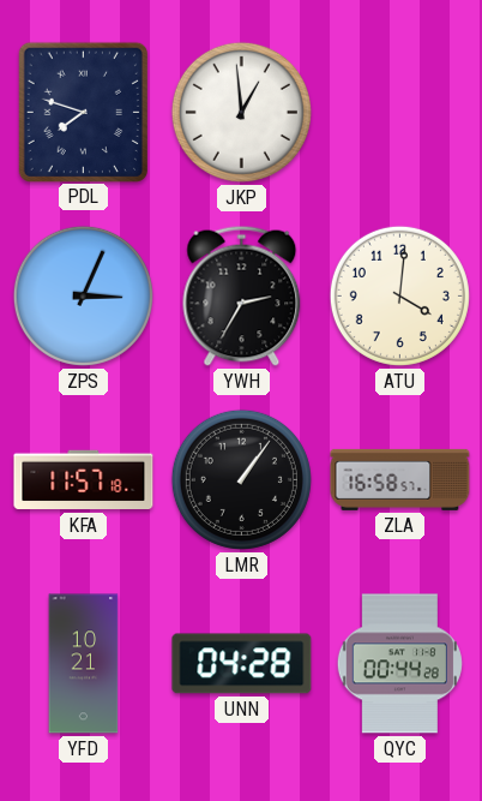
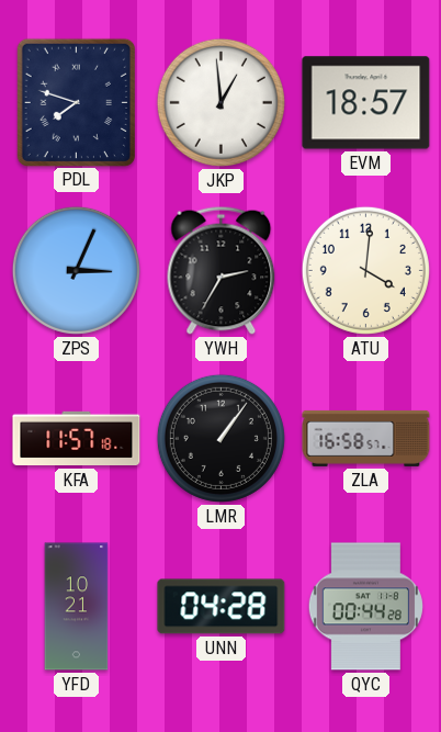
EVM: none -> 18:57
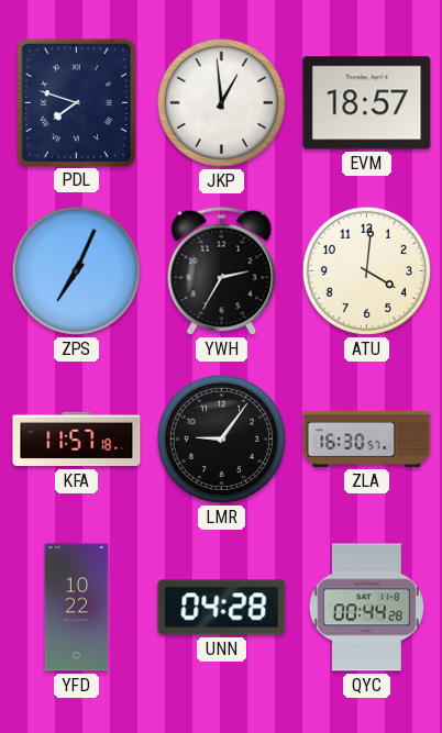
ZPS: 3:04 -> 7:04
LMR: 1:06 -> 9:06
ZLA: 16:58 -> 16:30
YFD: 10:21 -> 10:22
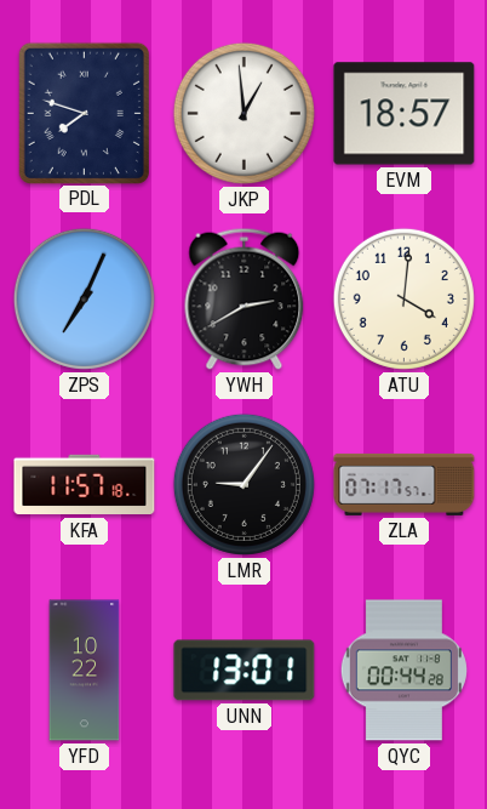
YWH: 2:35 -> 2:40
ZLA: 16:30 -> 07:17
UNN: 04:28 -> 13:01
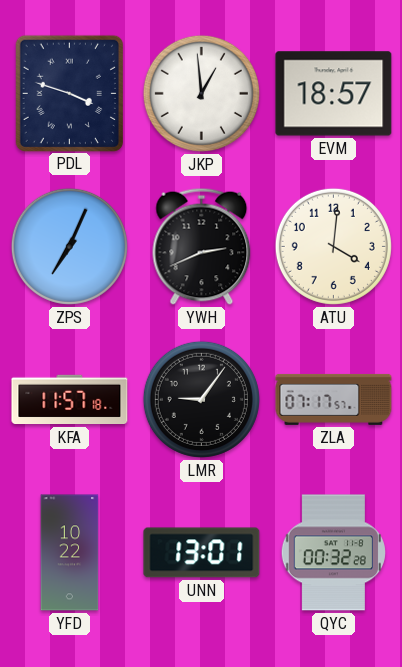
PDL: 7:48 -> 3:48
YWH: 2:40 -> 2:41
QYC: 00:44 -> 00:32
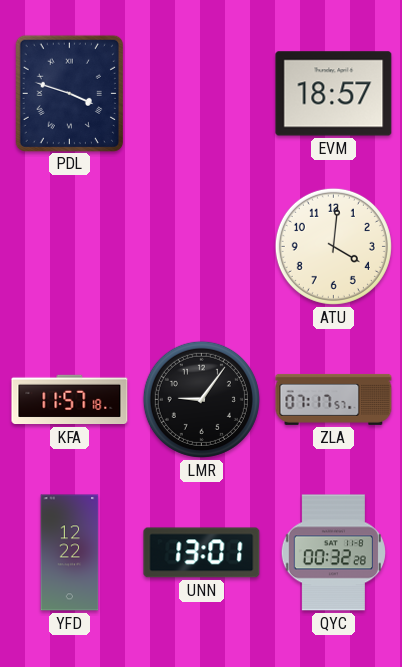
JKP: 12:59 -> none
ZPS: 7:04 -> none
YWH: 2:41 -> none
YFD: 10:22 -> 12:22
